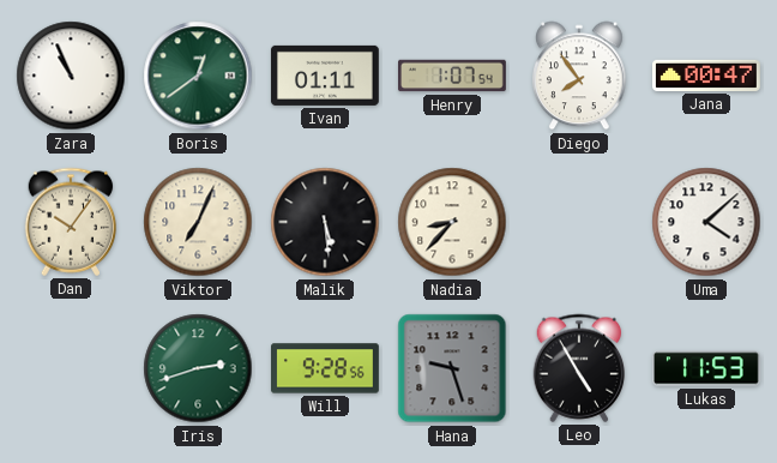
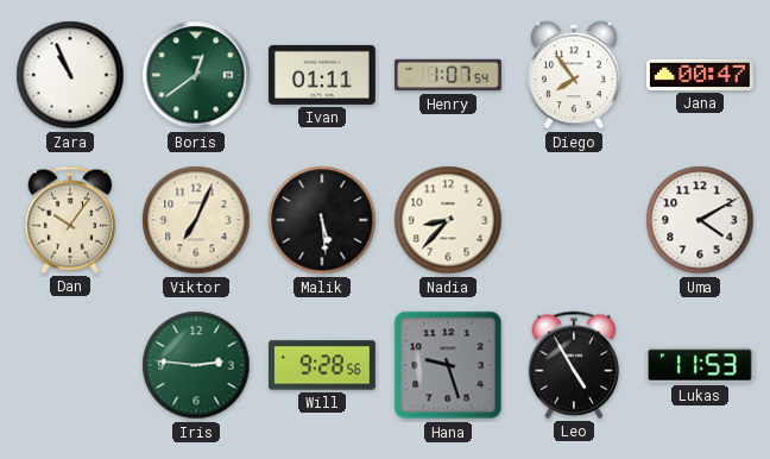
Uma: 4:08 -> 4:10
Iris: 2:42 -> 2:46
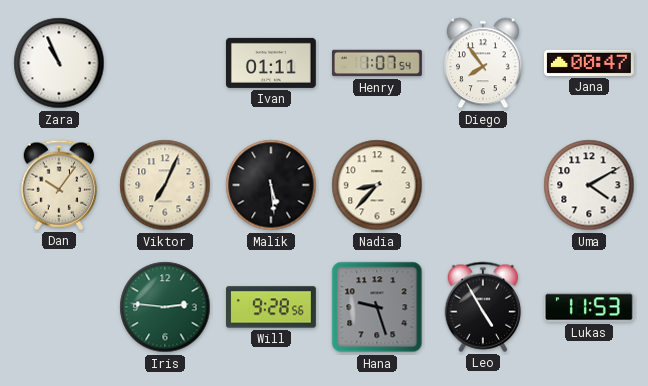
Boris: 12:39 -> none
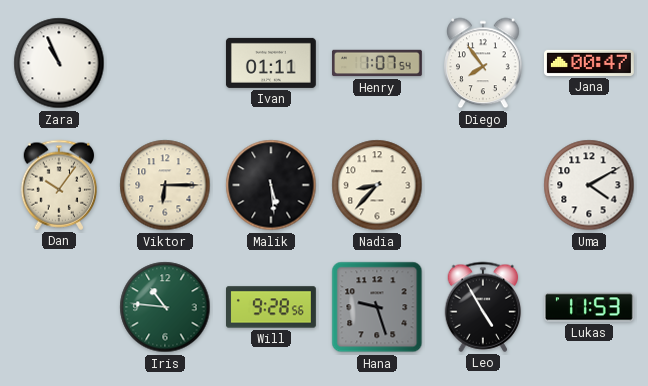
Viktor: 7:04 -> 6:15
Iris: 2:46 -> 10:46
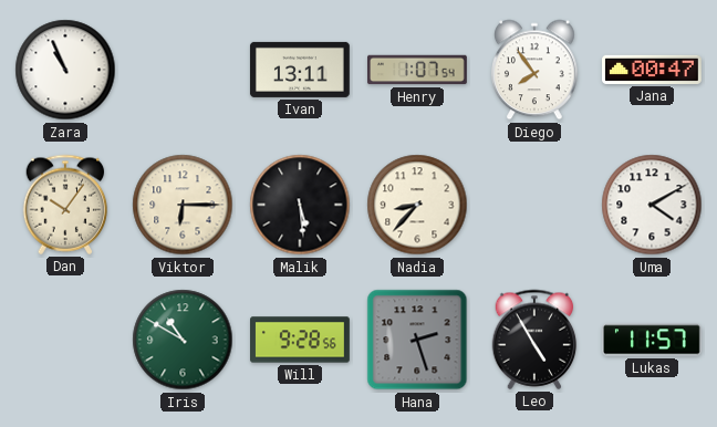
Ivan: 01:11 -> 13:11
Iris: 10:46 -> 10:50
Hana: 9:27 -> 2:27
Lukas: 11:53 -> 11:57
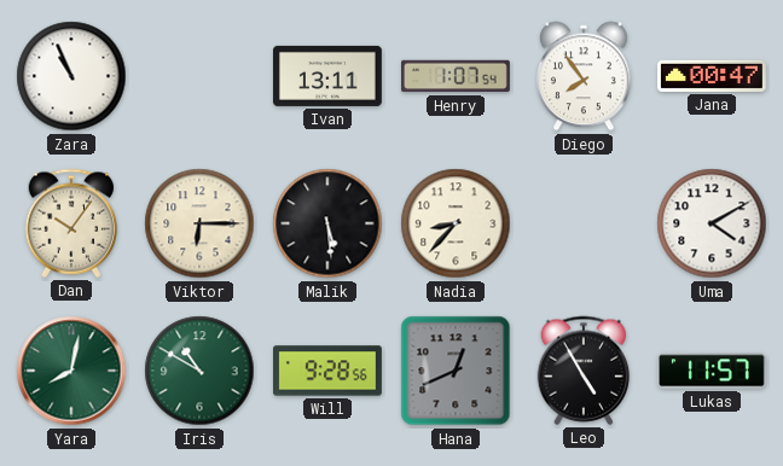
Yara: none -> 8:02
Hana: 2:27 -> 12:41
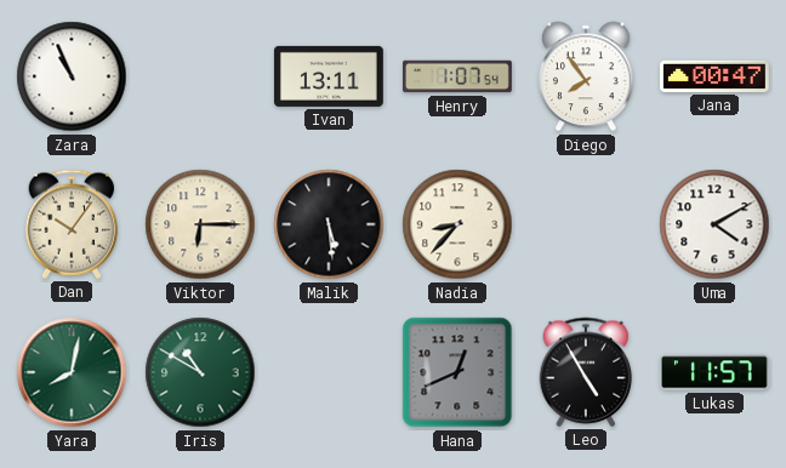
Will: 9:28 -> none
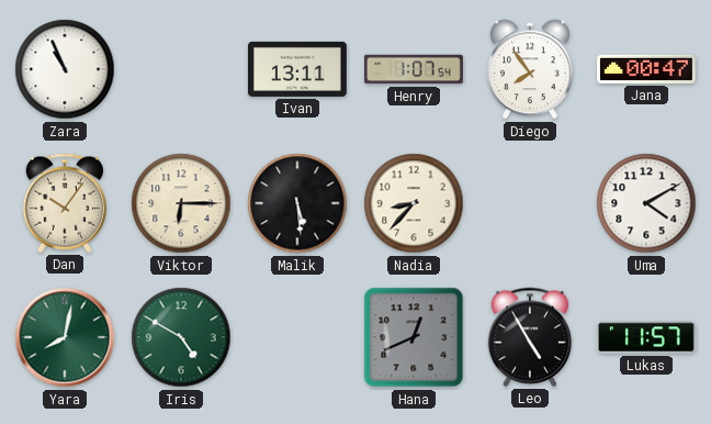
Iris: 10:50 -> 4:50
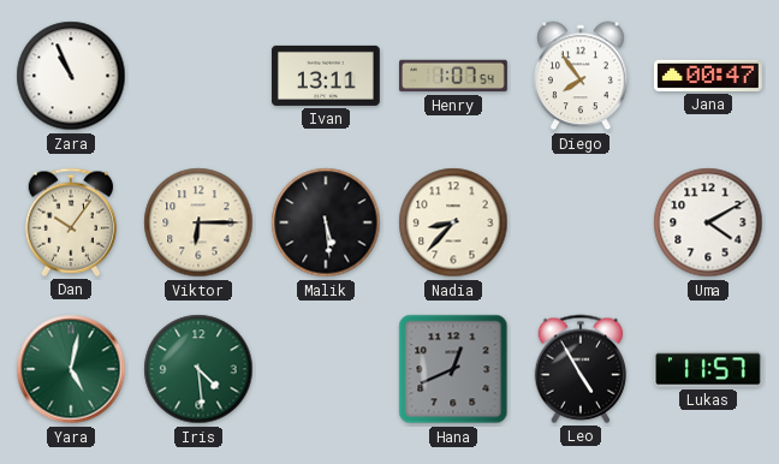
Yara: 8:02 -> 5:02
Iris: 4:50 -> 4:29
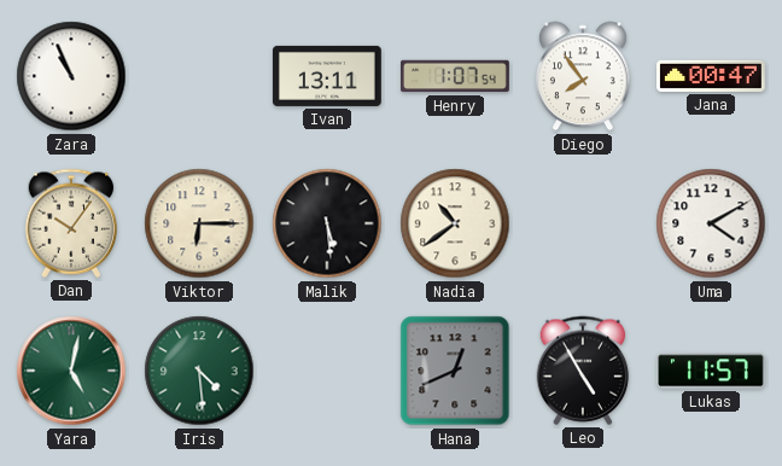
Nadia: 8:37 -> 10:39
